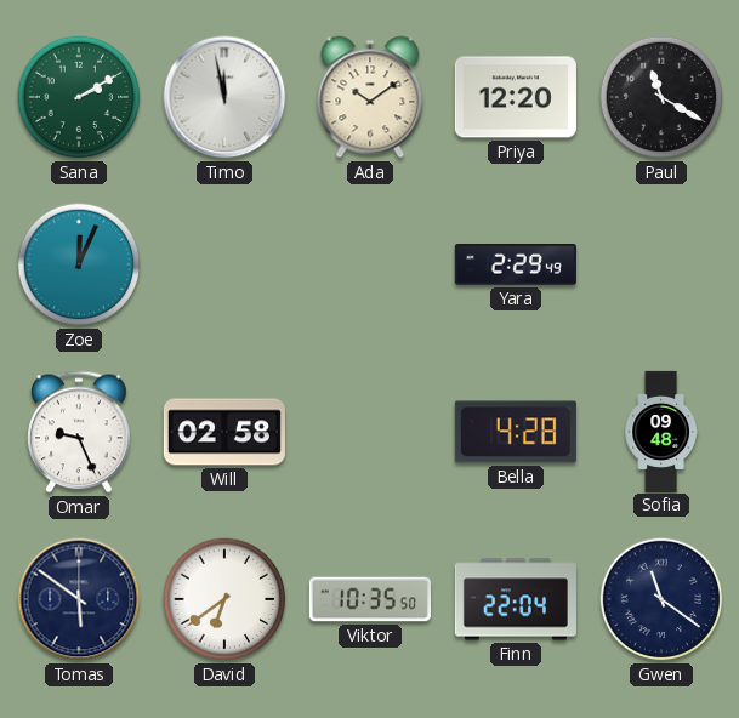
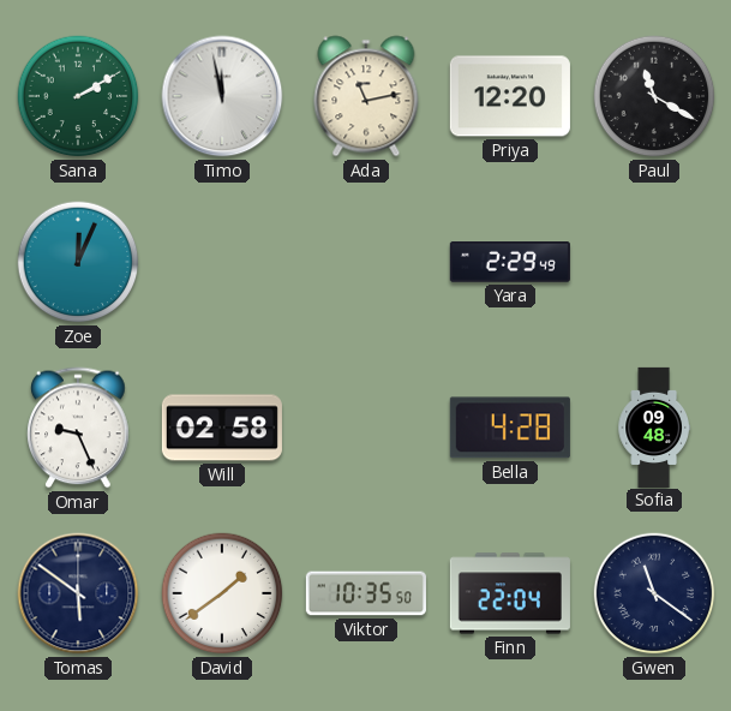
Ada: 10:09 -> 11:13
David: 6:39 -> 1:39
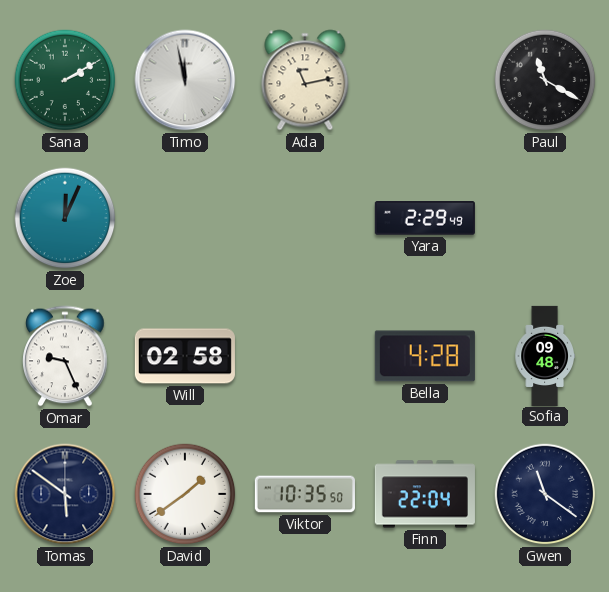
Priya: 12:20 -> none
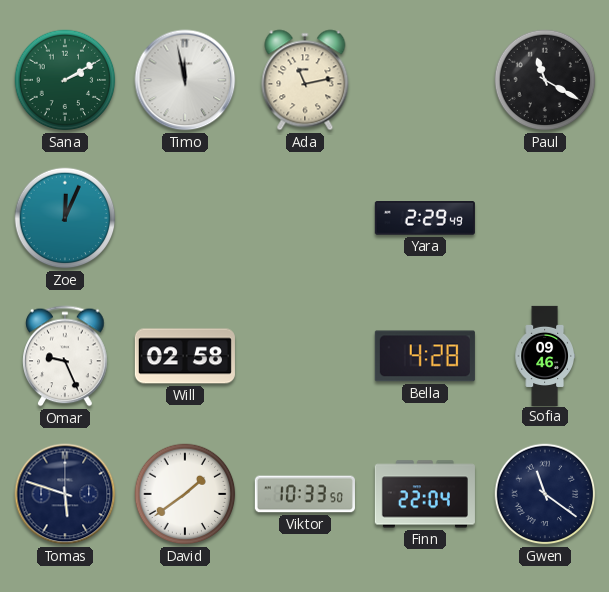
Sofia: 09:48 -> 09:46
Tomas: 5:51 -> 5:48
Viktor: 10:35 -> 10:33
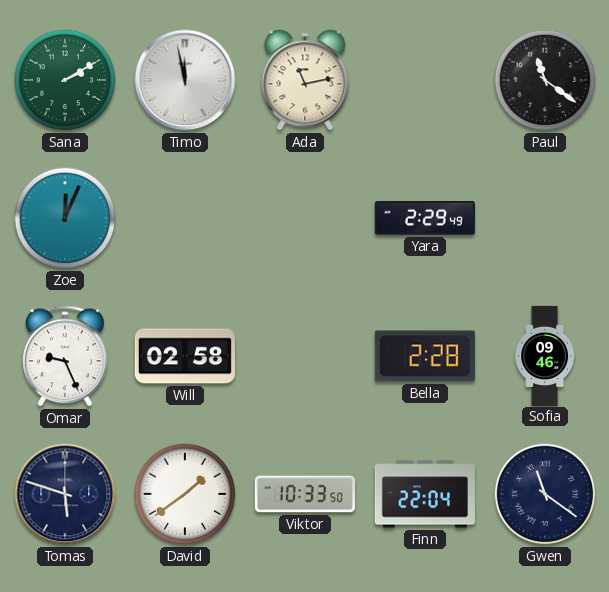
Paul: 11:20 -> 11:21
Bella: 4:28 -> 2:28
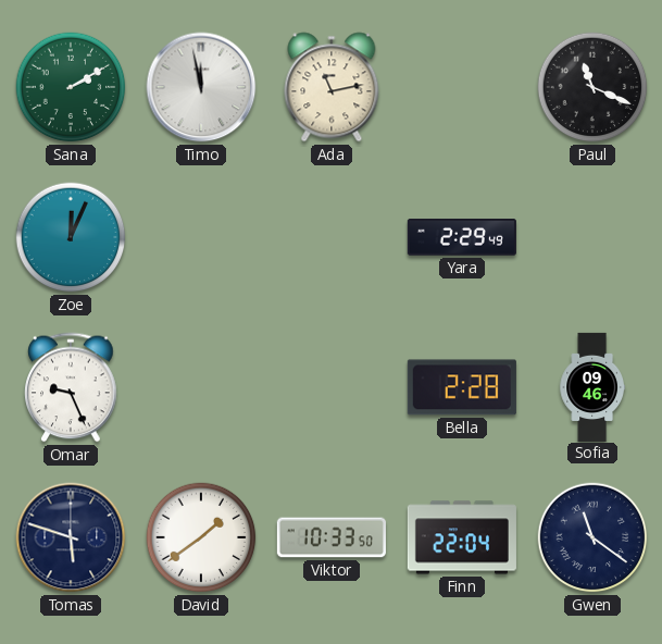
Paul: 11:21 -> 11:19
Will: 02:58 -> none
